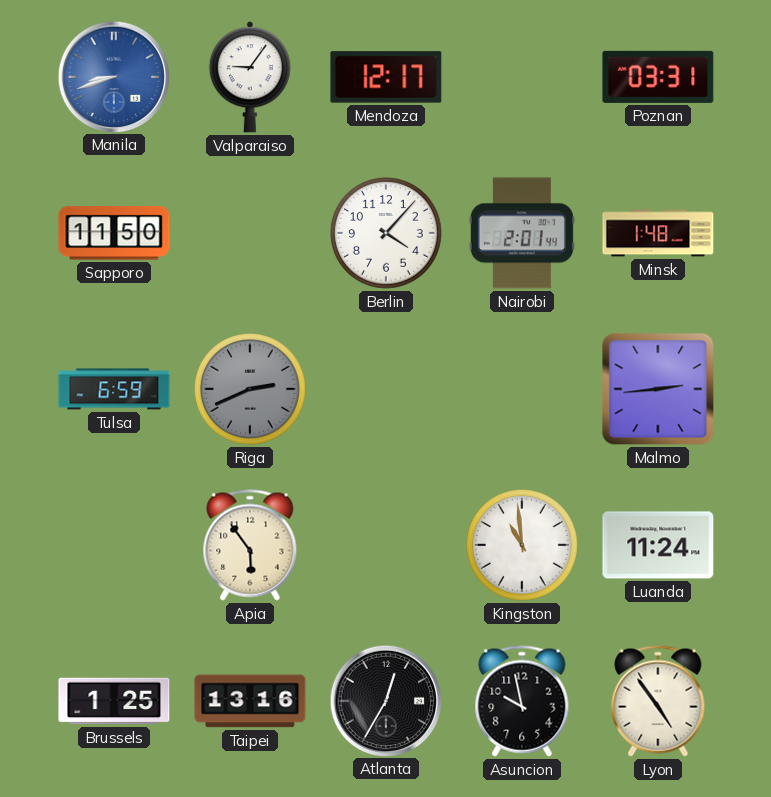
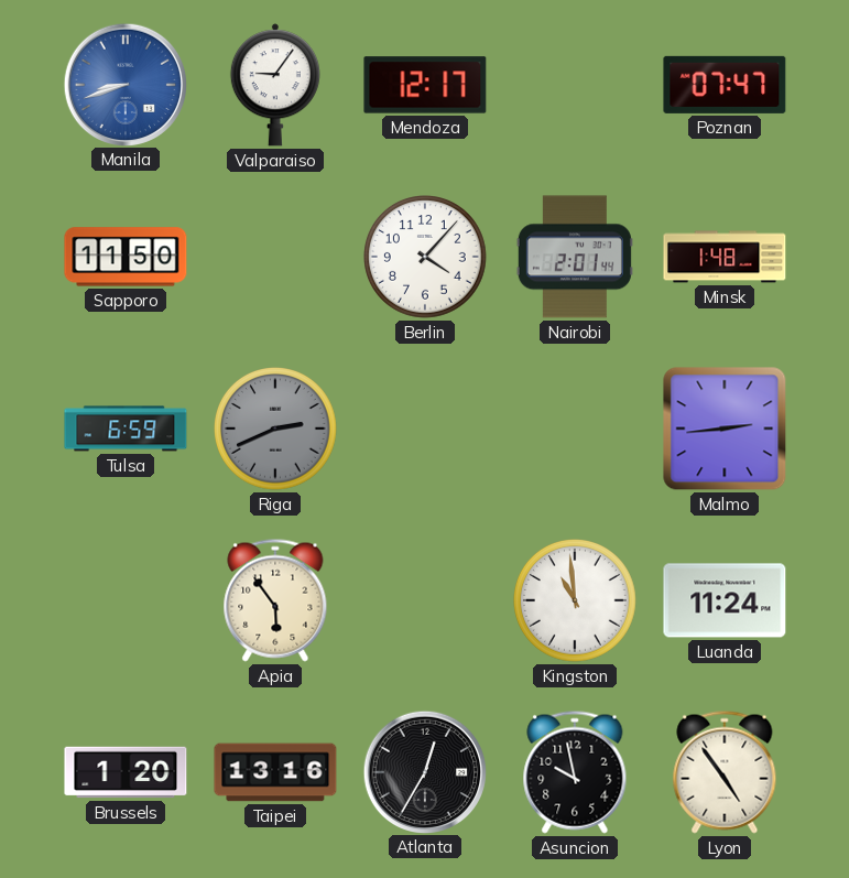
Poznan: 03:31 -> 07:47
Brussels: 1:25 -> 1:20
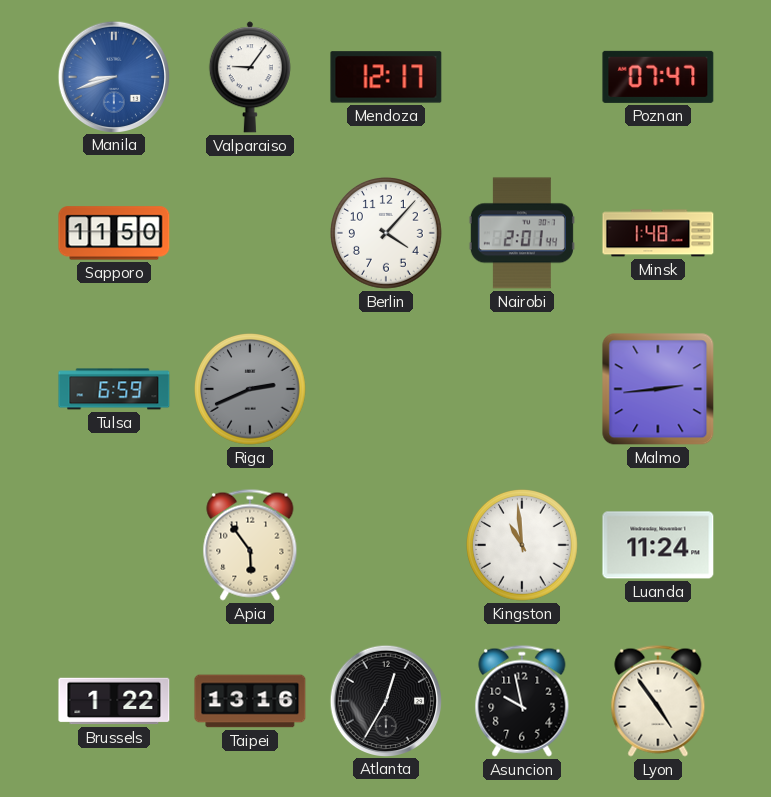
Brussels: 1:20 -> 1:22
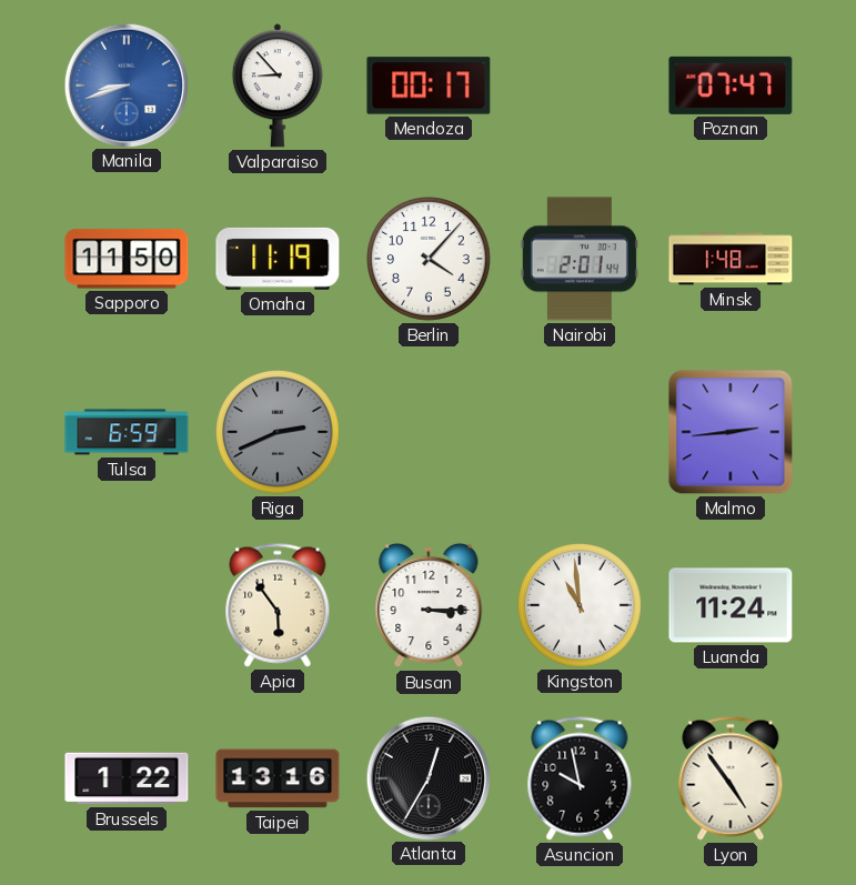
Valparaiso: 9:06 -> 8:53
Mendoza: 12:17 -> 00:17
Omaha: none -> 11:19
Busan: none -> 3:15
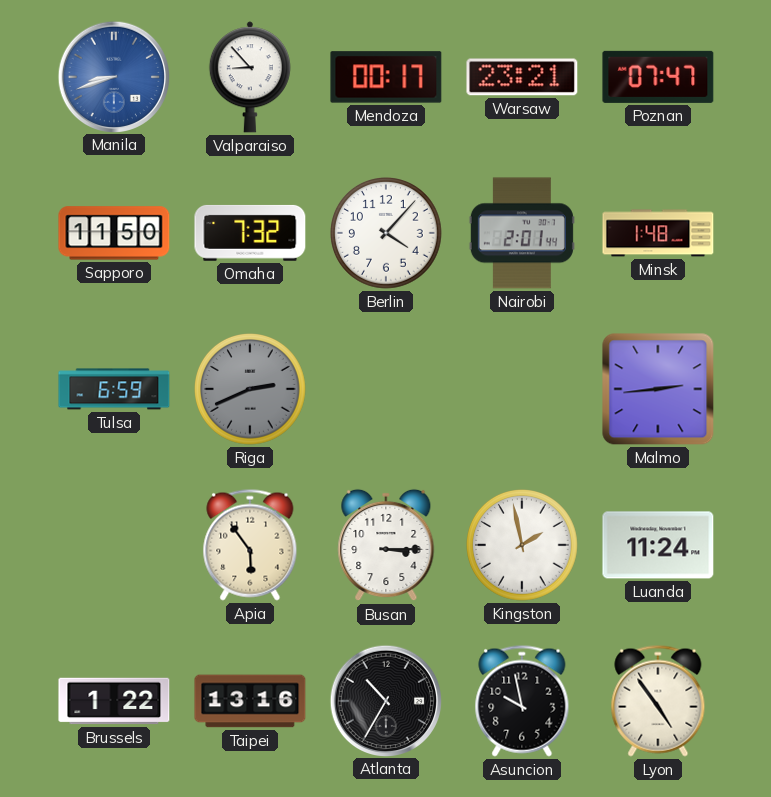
Warsaw: none -> 23:21
Omaha: 11:19 -> 7:32
Kingston: 10:59 -> 1:58
Atlanta: 12:35 -> 10:35
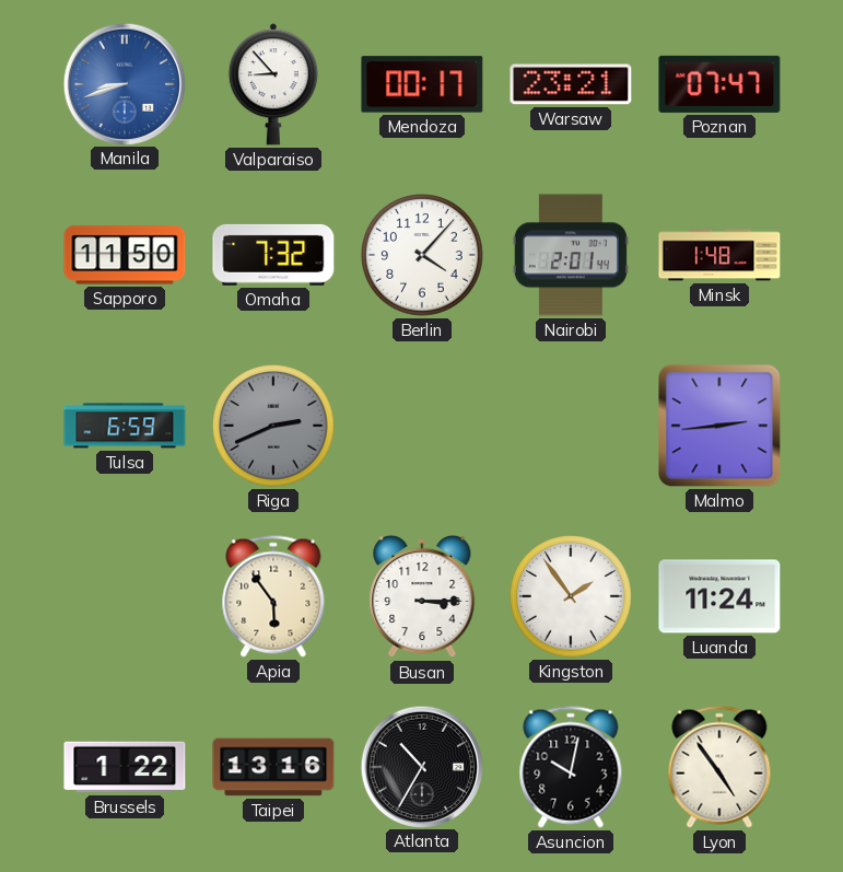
Kingston: 1:58 -> 1:54
Asuncion: 9:58 -> 10:02
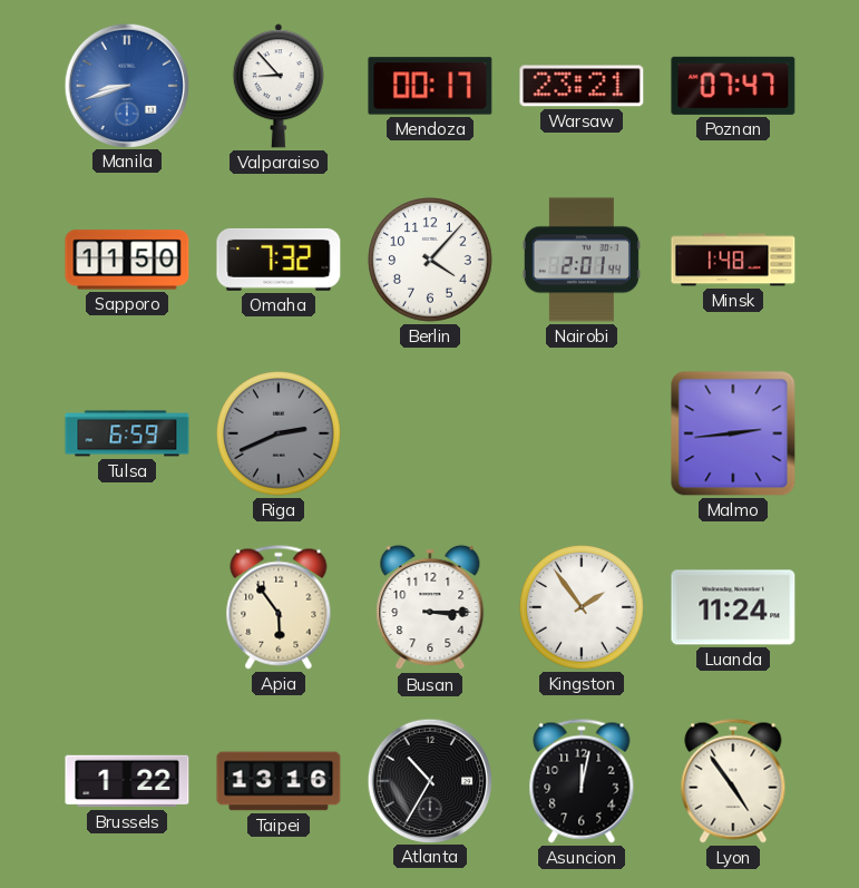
Asuncion: 10:02 -> 12:02
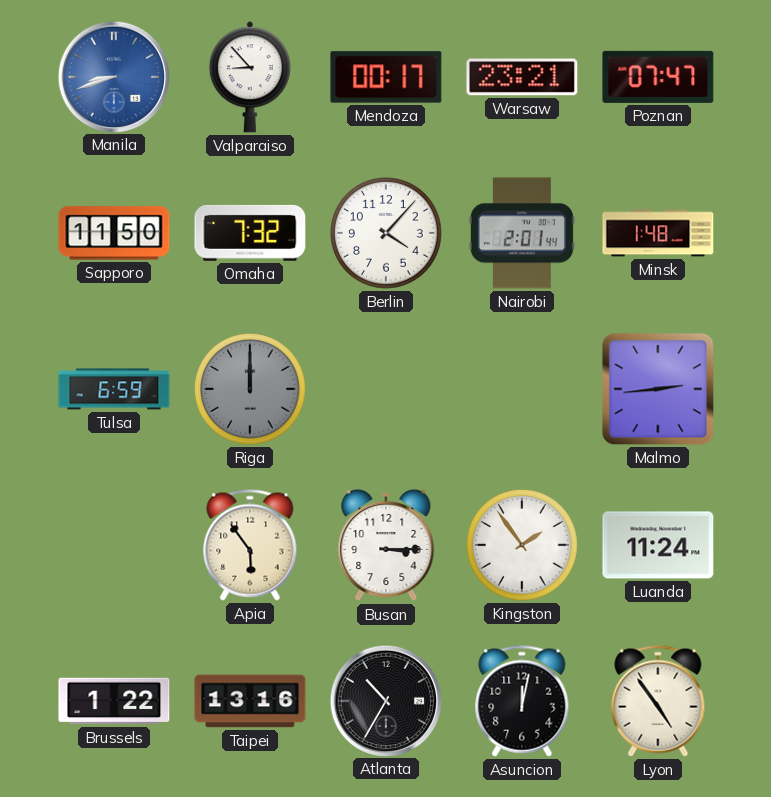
Riga: 2:41 -> 12:00
